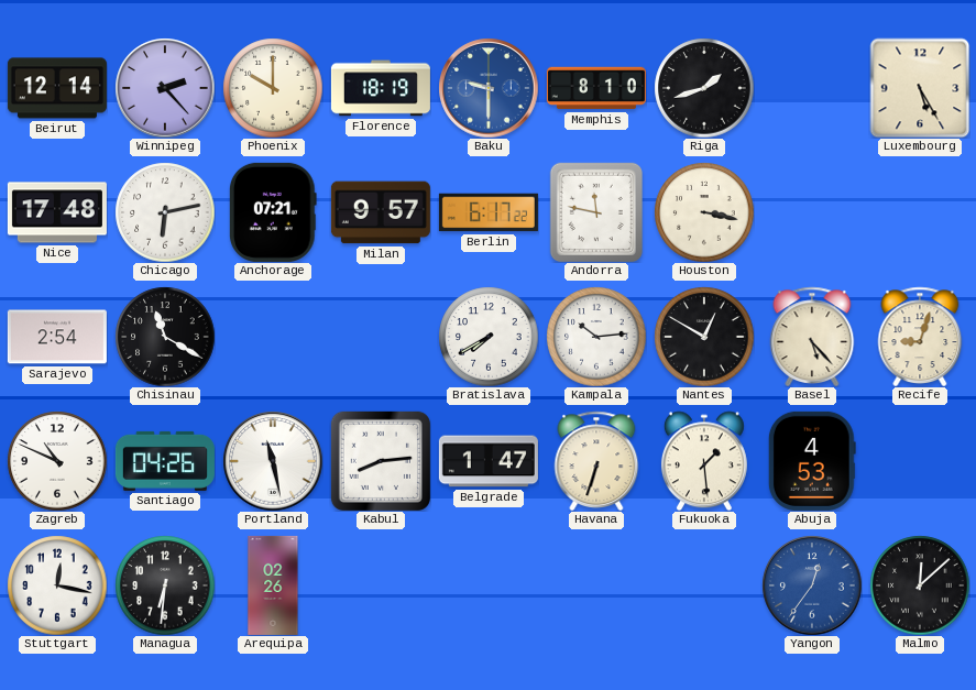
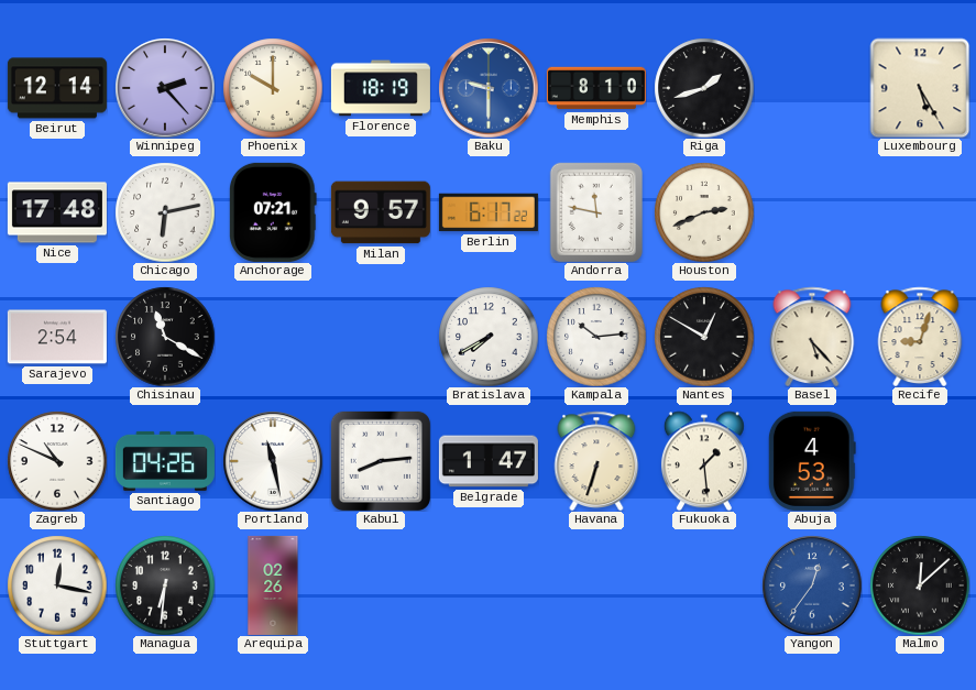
Houston: 3:17 -> 2:41
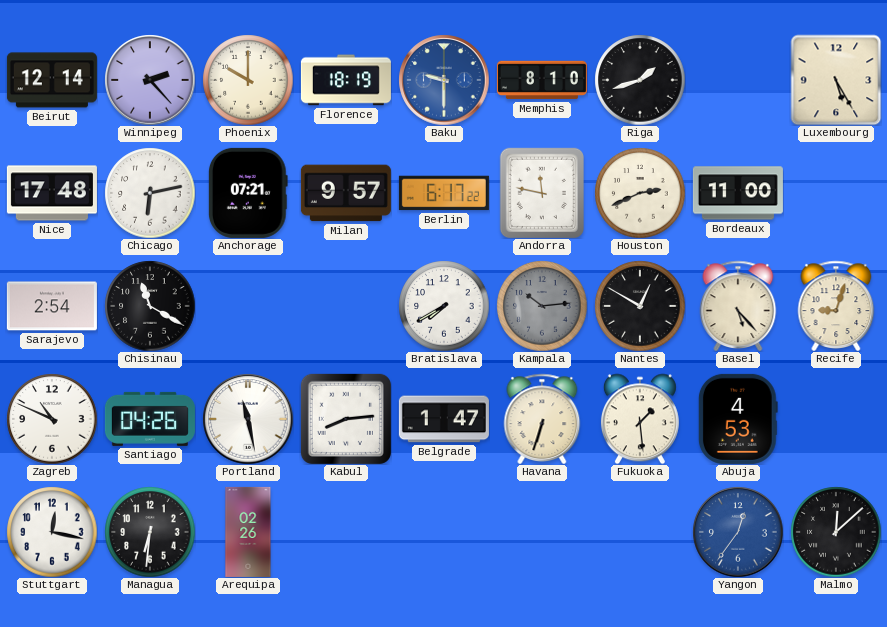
Bordeaux: none -> 11:00
Kampala dial: white -> grey
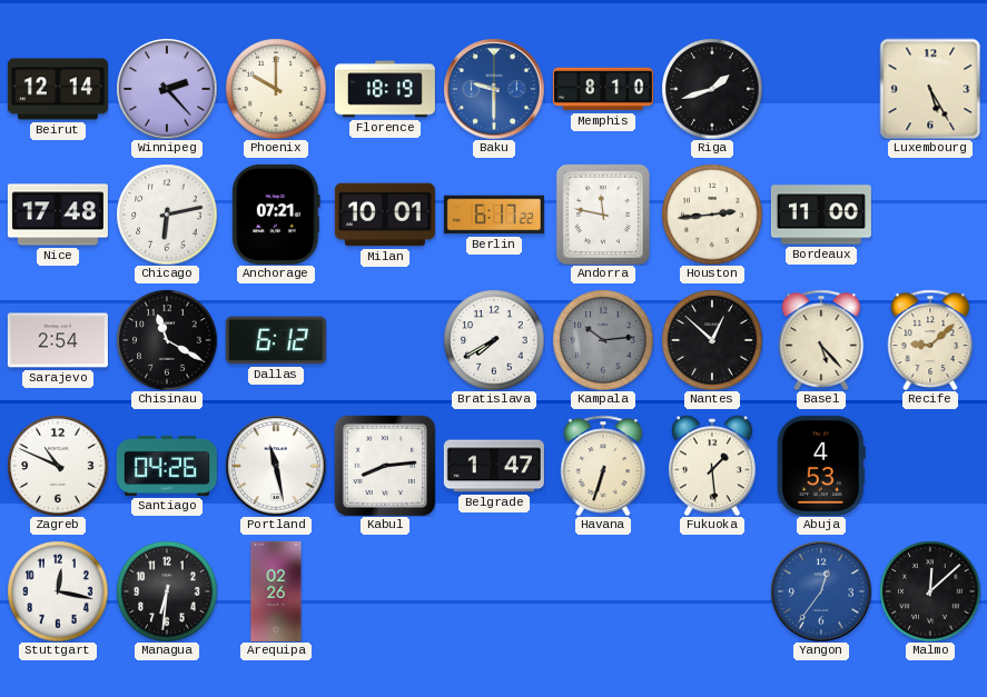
Milan: 9:57 -> 10:01
Houston: 2:41 -> 2:44
Dallas: none -> 6:12
Nantes: 12:50 -> 12:52
Recife: 9:03 -> 9:08
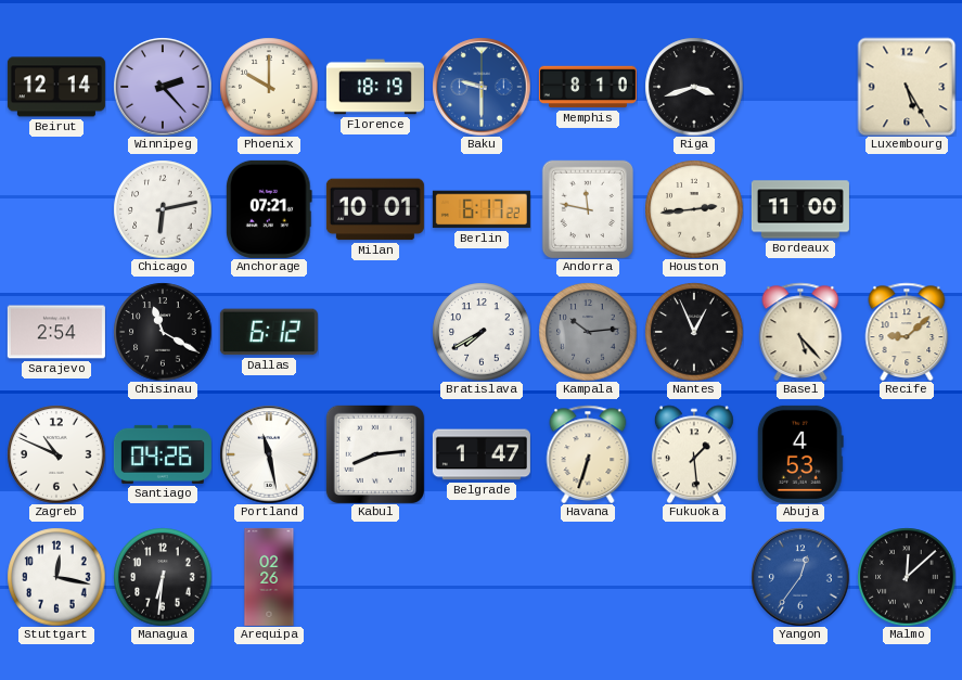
Riga: 1:42 -> 3:42
Nice: 17:48 -> none
Nantes: 12:52 -> 12:56
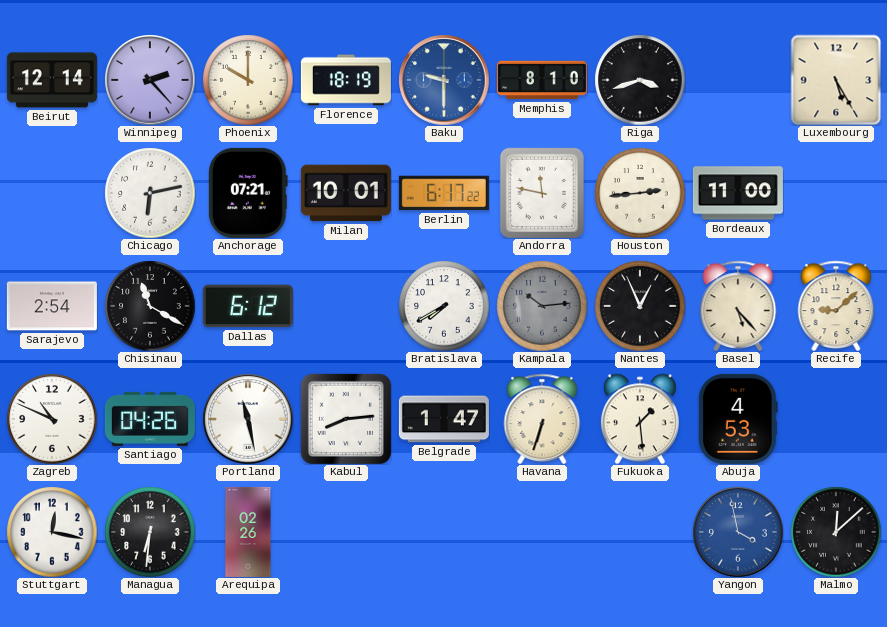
Yangon: 12:36 -> 3:58
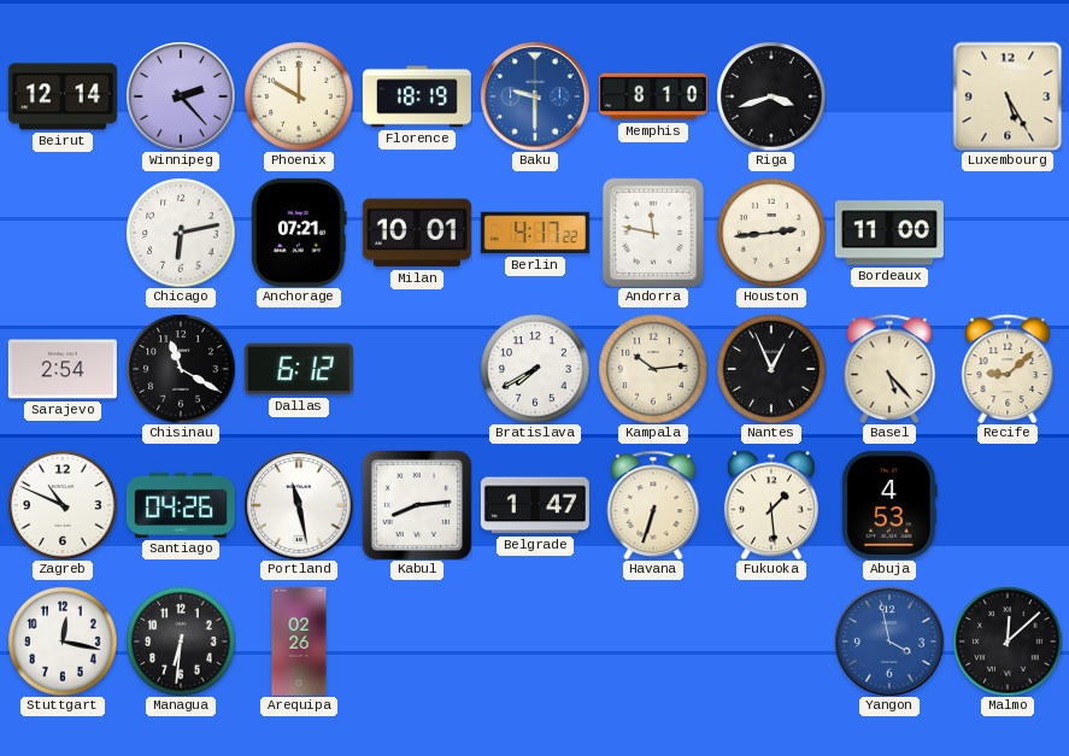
Berlin: 6:17 -> 4:17
Kampala dial: grey -> cream
